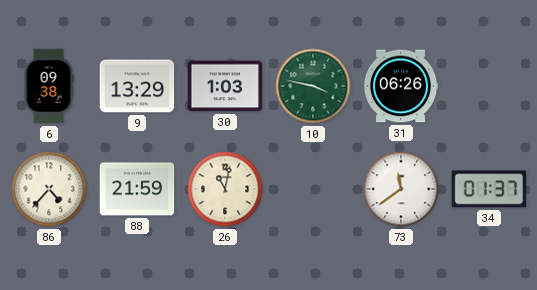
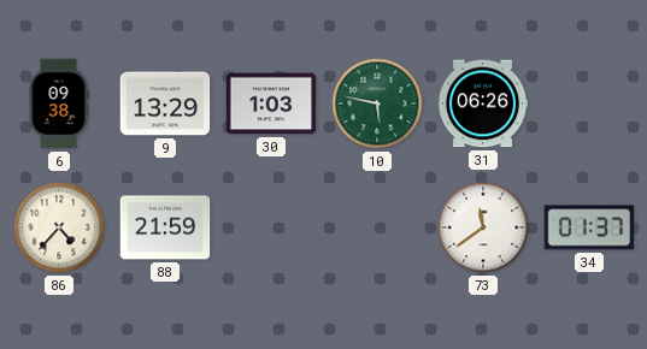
10: 3:47 -> 5:47
26: 11:02 -> none
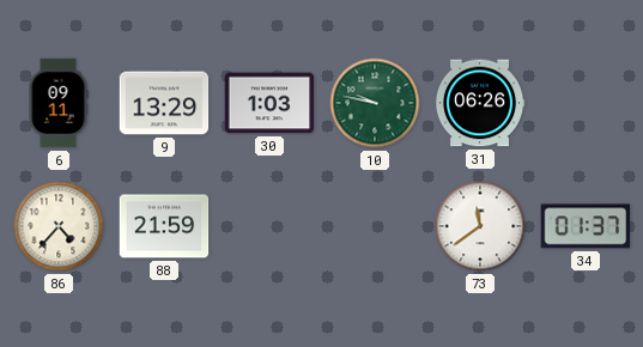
6: 09:38 -> 09:11
10: 5:47 -> 9:47
